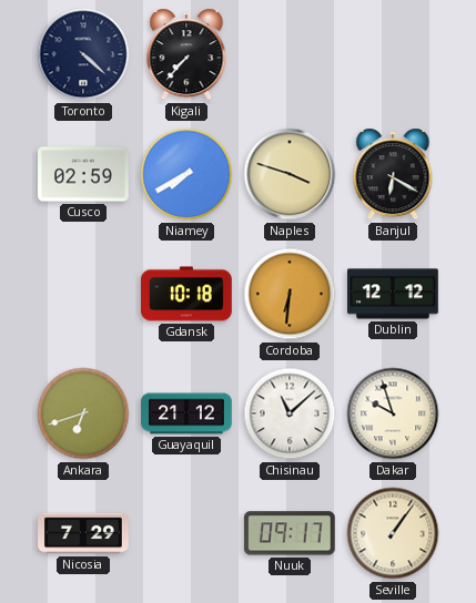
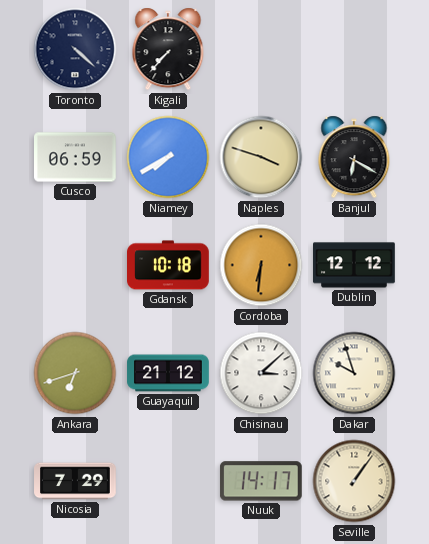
Cusco: 02:59 -> 06:59
Chisinau: 11:08 -> 3:08
Nuuk: 09:17 -> 14:17
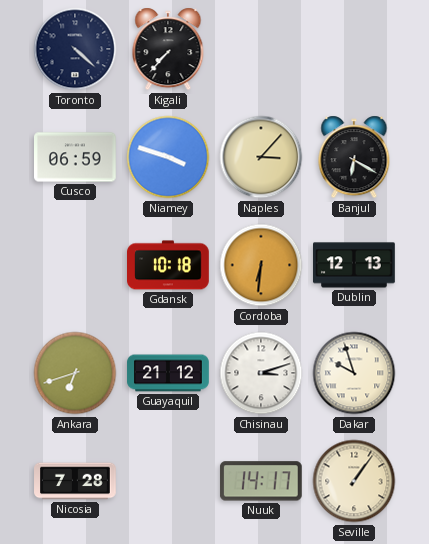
Niamey: 7:40 -> 3:48
Naples: 3:48 -> 3:07
Dublin: 12:12 -> 12:13
Chisinau: 3:08 -> 3:12
Nicosia: 7:29 -> 7:28
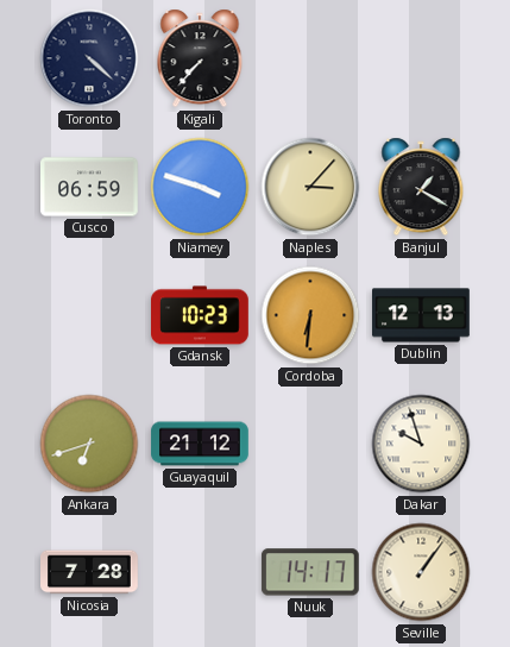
Banjul: 6:20 -> 1:20
Gdansk: 10:18 -> 10:23
Chisinau: 3:12 -> none
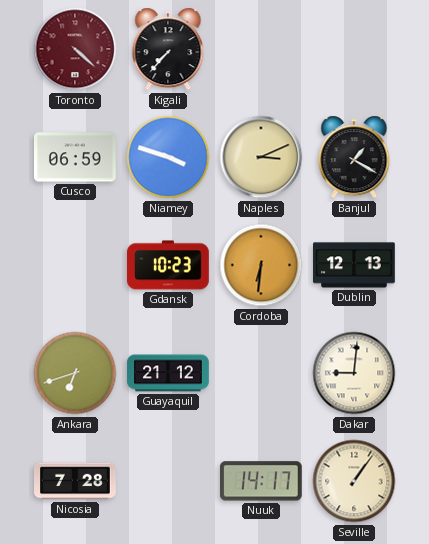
Toronto dial: navy -> burgundy
Naples: 3:07 -> 3:11
Dakar: 9:57 -> 9:01
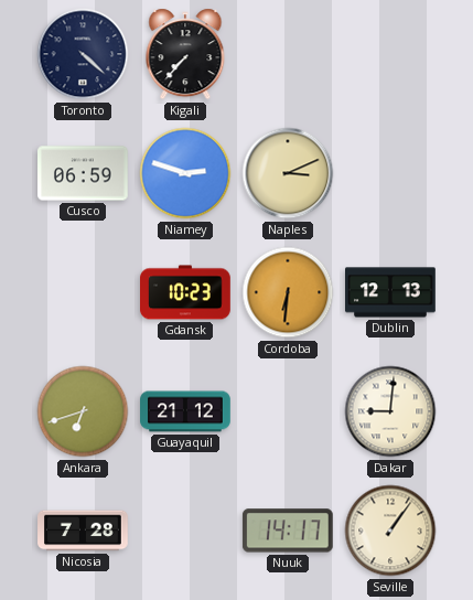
Toronto dial: burgundy -> navy
Niamey: 3:48 -> 2:48
Banjul: 1:20 -> none
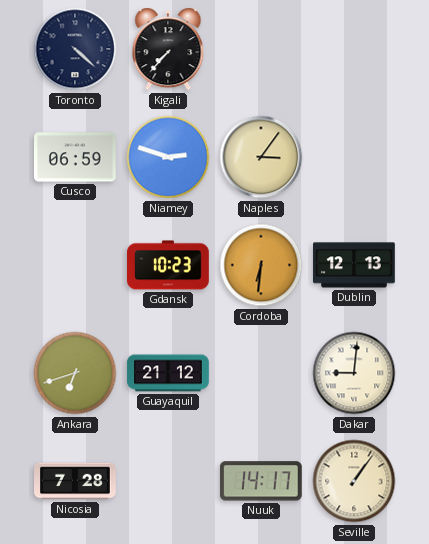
Naples: 3:11 -> 3:06
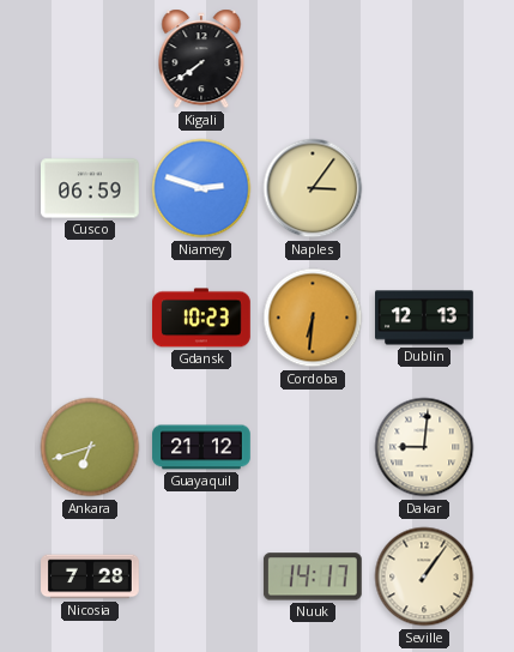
Toronto: 4:22 -> none
Kigali: 7:37 -> 7:39
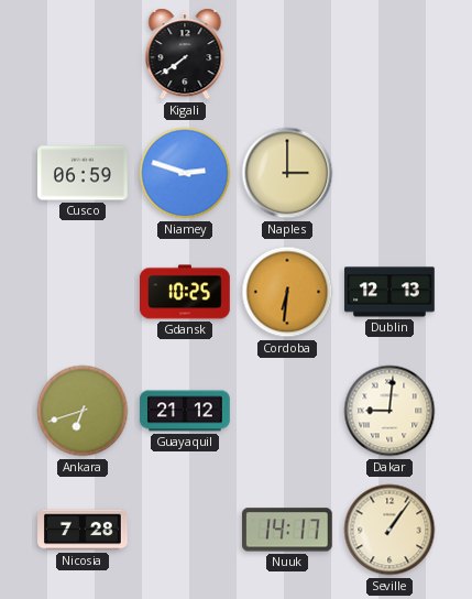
Naples: 3:06 -> 3:00
Gdansk: 10:23 -> 10:25
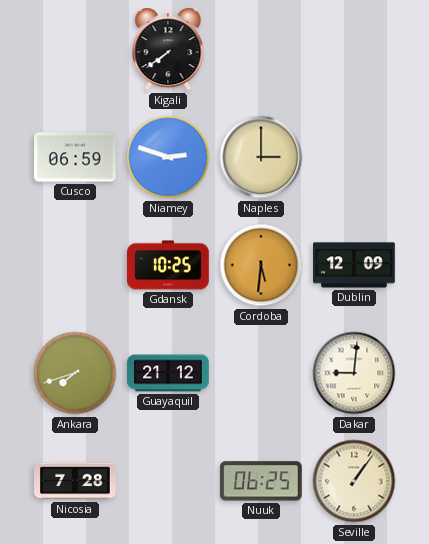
Cordoba: 6:31 -> 5:31
Dublin: 12:13 -> 12:09
Ankara: 6:42 -> 7:42
Nuuk: 14:17 -> 06:25
